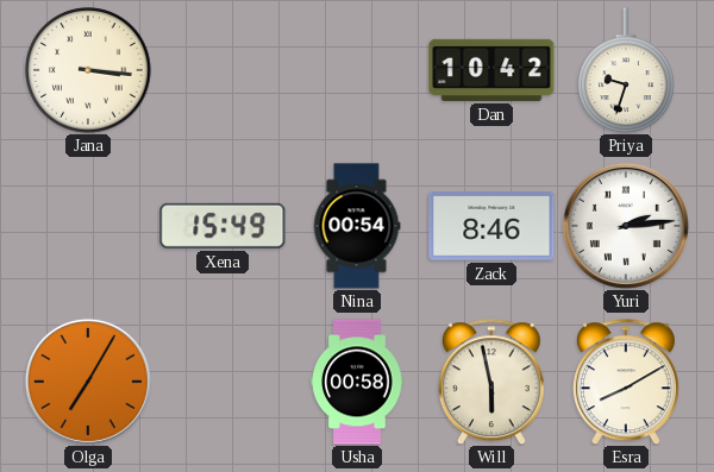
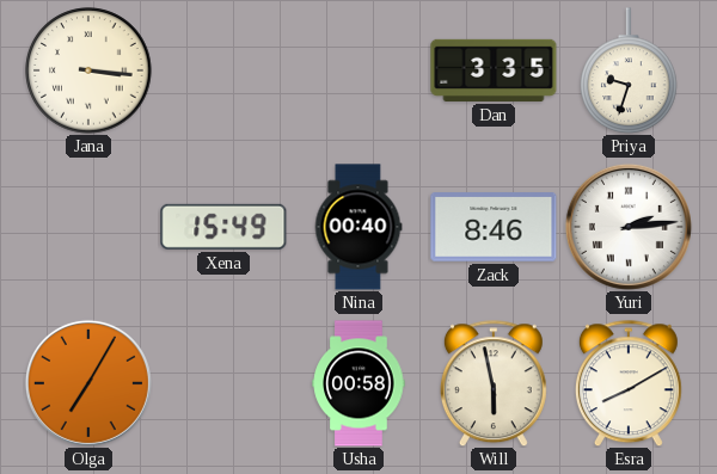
Dan: 10:42 -> 3:35
Nina: 00:54 -> 00:40
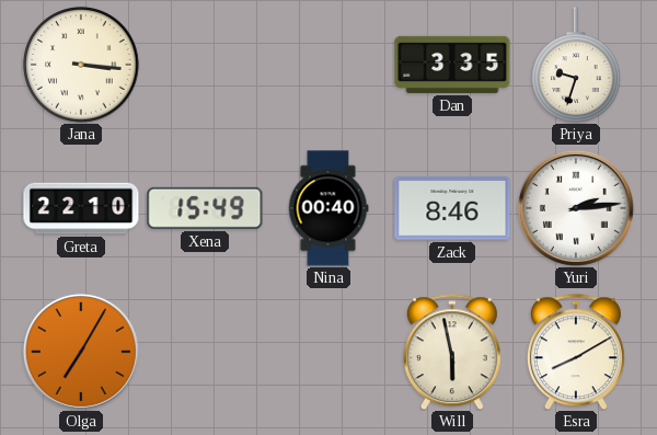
Greta: none -> 22:10
Usha: 00:58 -> none
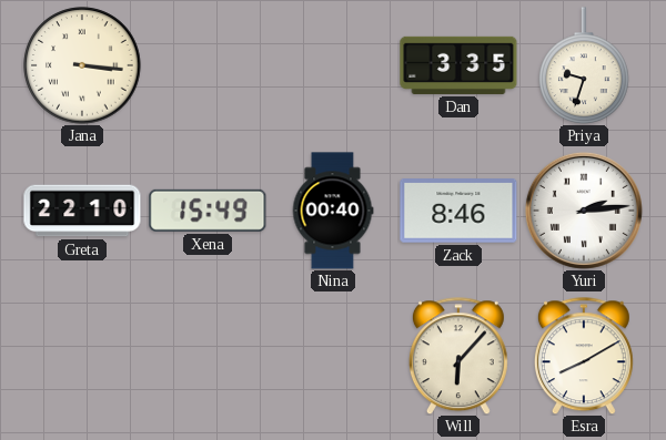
Olga: 7:05 -> none
Will: 5:58 -> 6:07
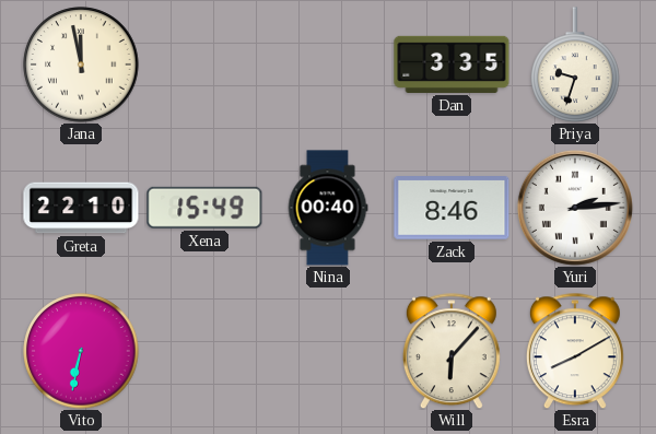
Jana: 3:16 -> 11:58
Vito: none -> 6:32
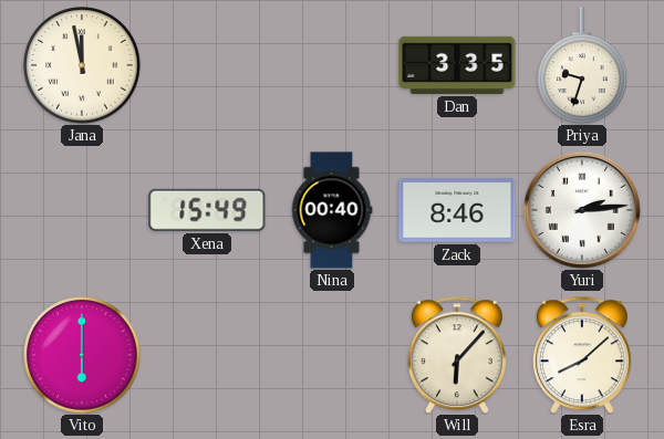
Greta: 22:10 -> none
Vito: 6:32 -> 6:00
Esra: 8:10 -> 8:08
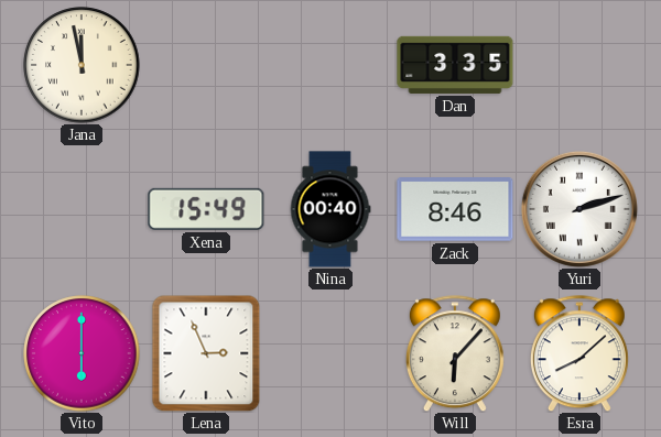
Priya: 9:33 -> none
Yuri: 2:14 -> 2:12
Lena: none -> 2:56
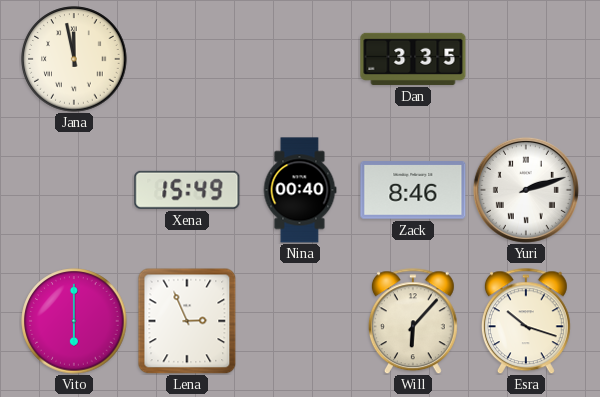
Esra: 8:08 -> 10:18
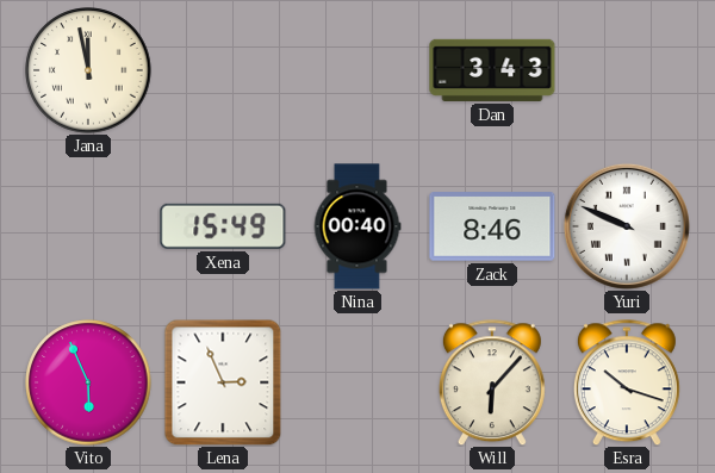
Dan: 3:35 -> 3:43
Yuri: 2:12 -> 9:49
Vito: 6:00 -> 5:56
